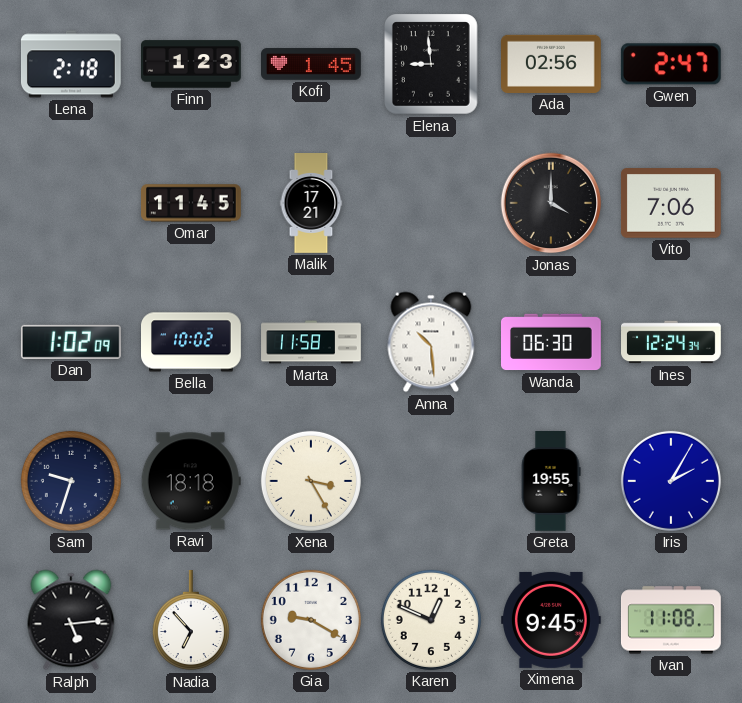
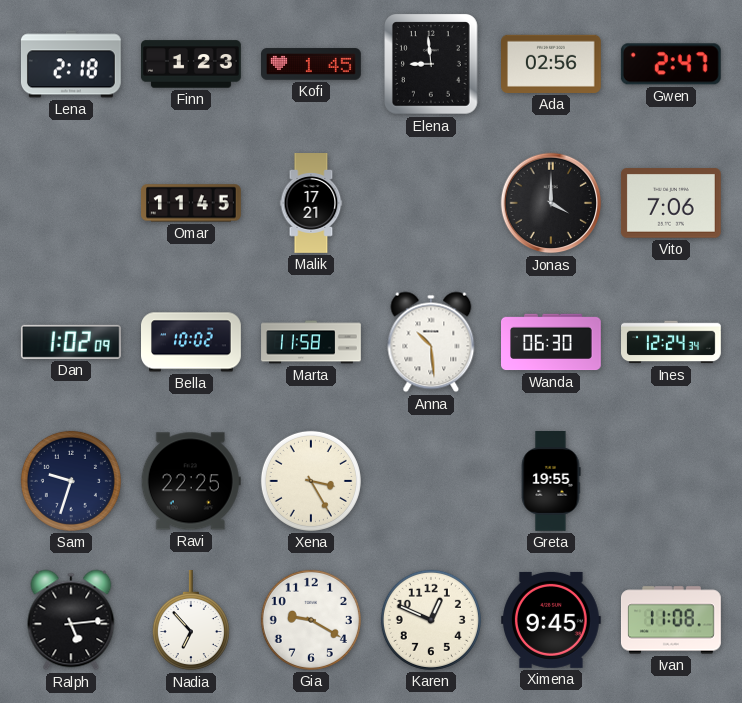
Ravi: 18:18 -> 22:25
Iris: 2:05 -> none
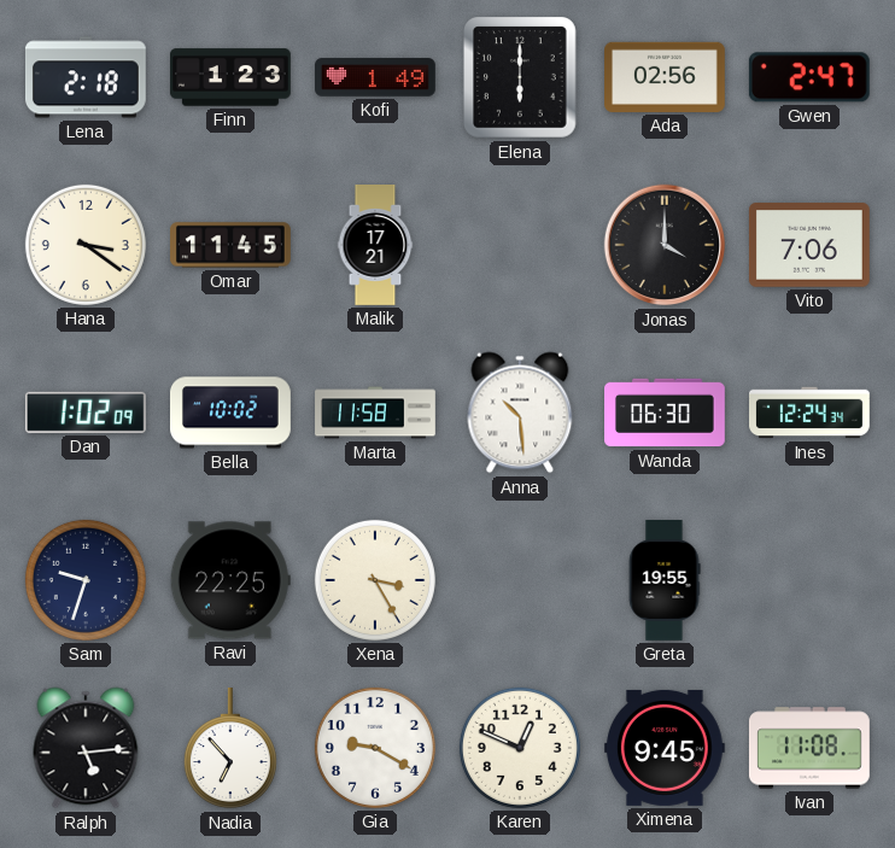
Kofi: 1:45 -> 1:49
Elena: 8:59 -> 6:00
Hana: none -> 3:21
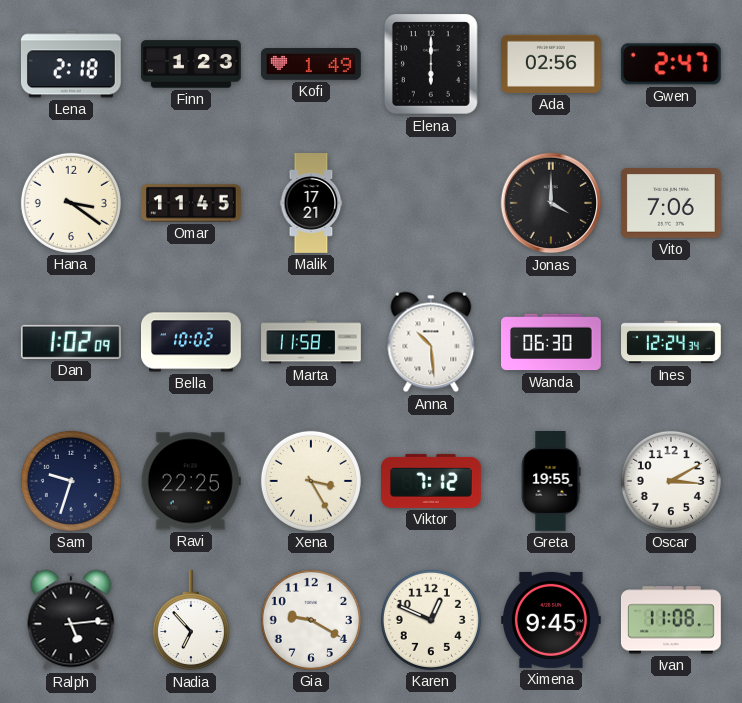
Viktor: none -> 7:12
Oscar: none -> 3:10
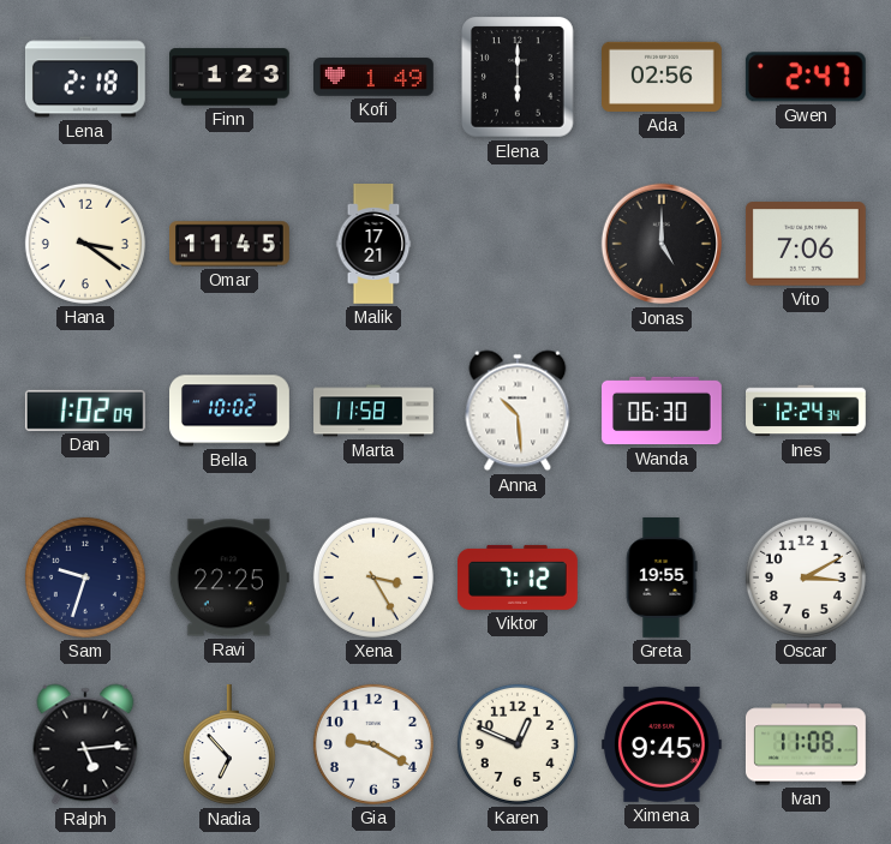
Jonas: 4:00 -> 5:00
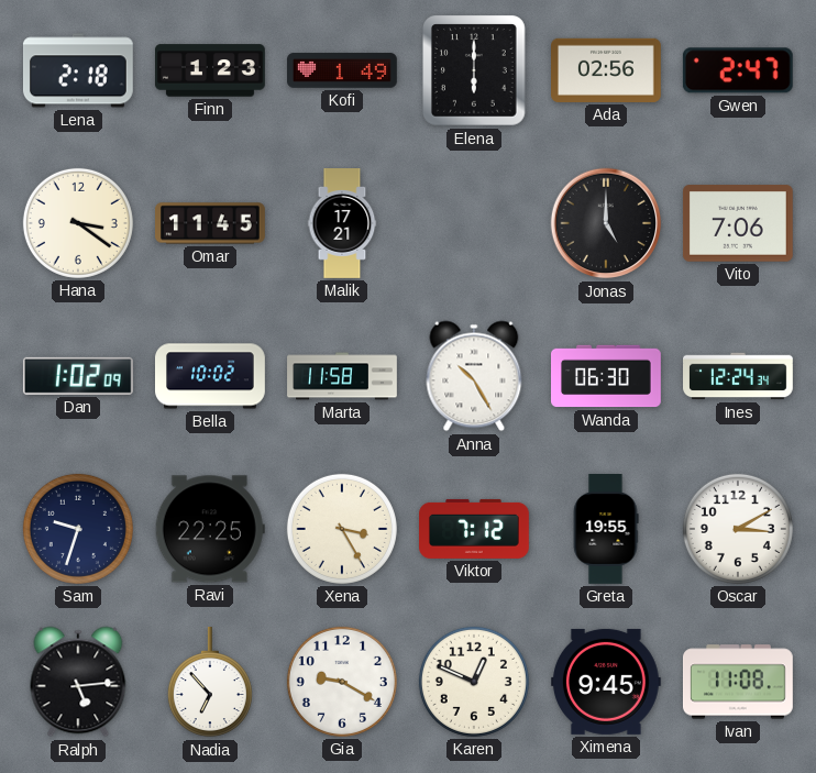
Anna: 10:29 -> 10:25
